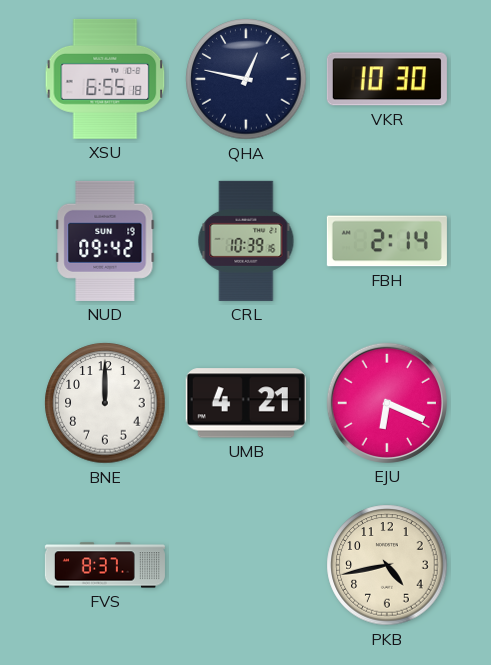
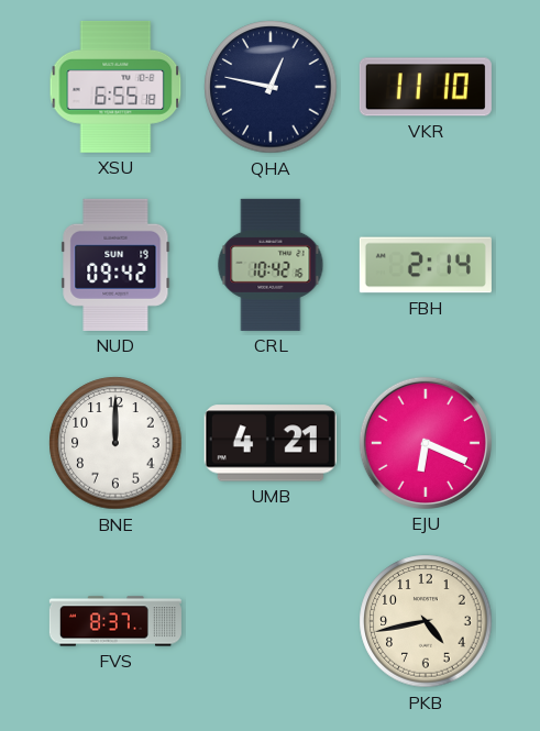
VKR: 10:30 -> 11:10
CRL: 10:39 -> 10:42
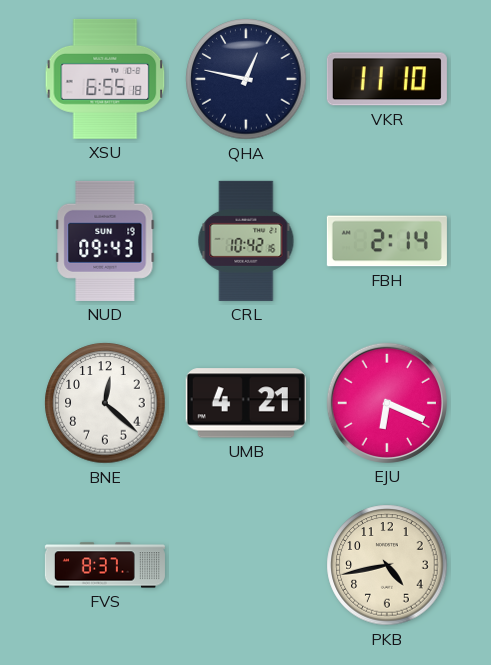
NUD: 09:42 -> 09:43
BNE: 12:00 -> 12:22
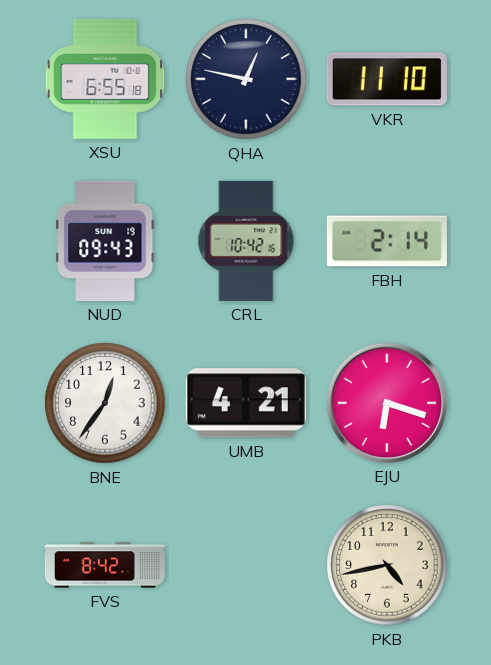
BNE: 12:22 -> 12:36
EJU: 6:19 -> 6:18
FVS: 8:37 -> 8:42
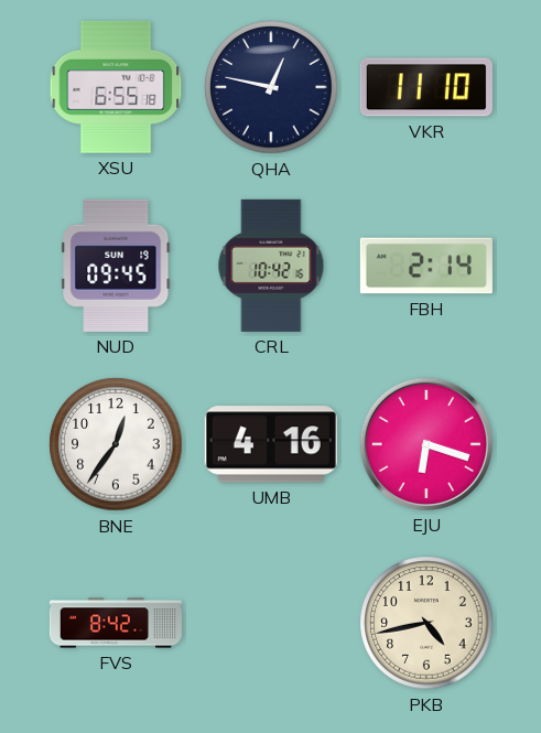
NUD: 09:43 -> 09:45
UMB: 4:21 -> 4:16
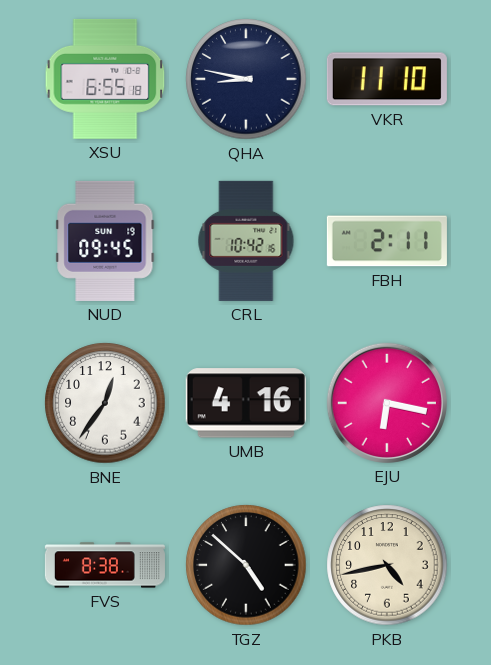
QHA: 12:47 -> 8:47
FBH: 2:14 -> 2:11
EJU: 6:18 -> 6:17
FVS: 8:42 -> 8:38
TGZ: none -> 4:52
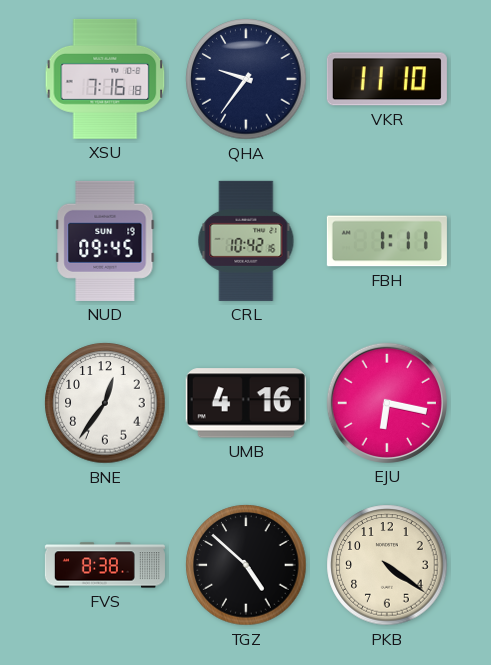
XSU: 6:55 -> 7:16
QHA: 8:47 -> 9:36
FBH: 2:11 -> 1:11
PKB: 4:43 -> 4:21
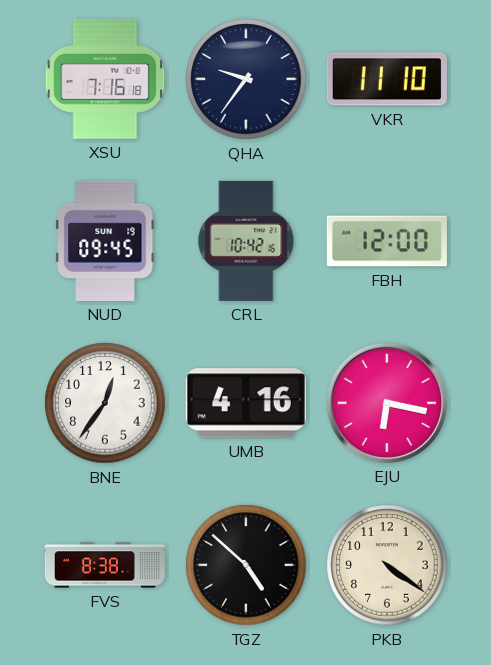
FBH: 1:11 -> 12:00
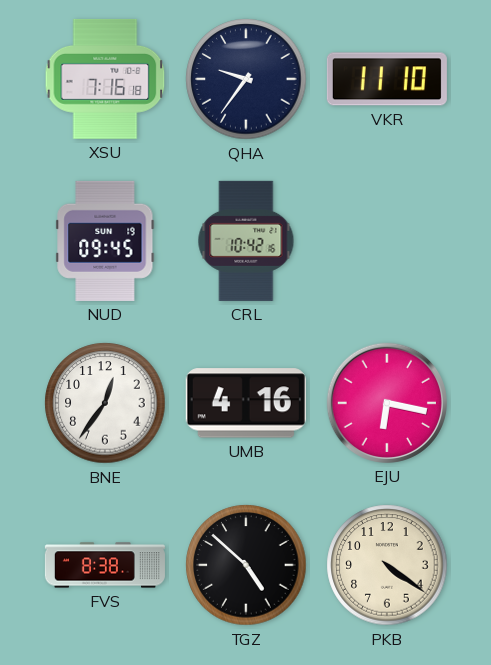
FBH: 12:00 -> none
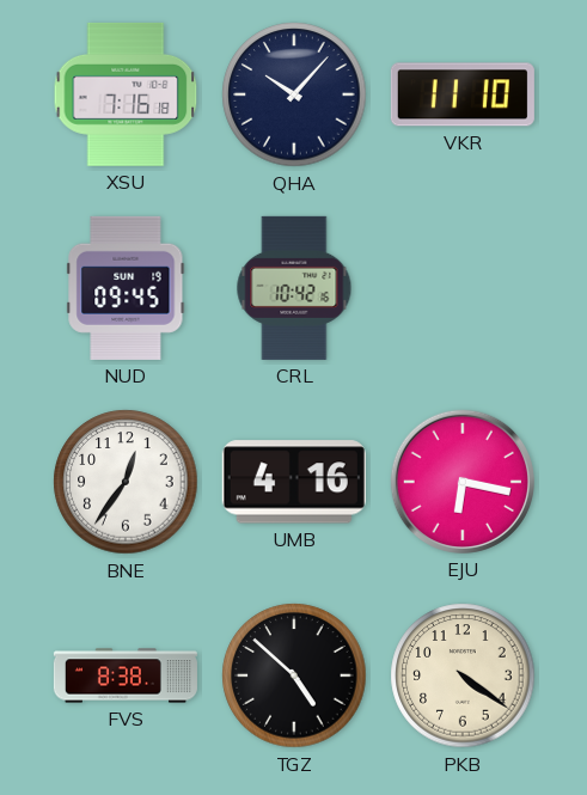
QHA: 9:36 -> 10:07
